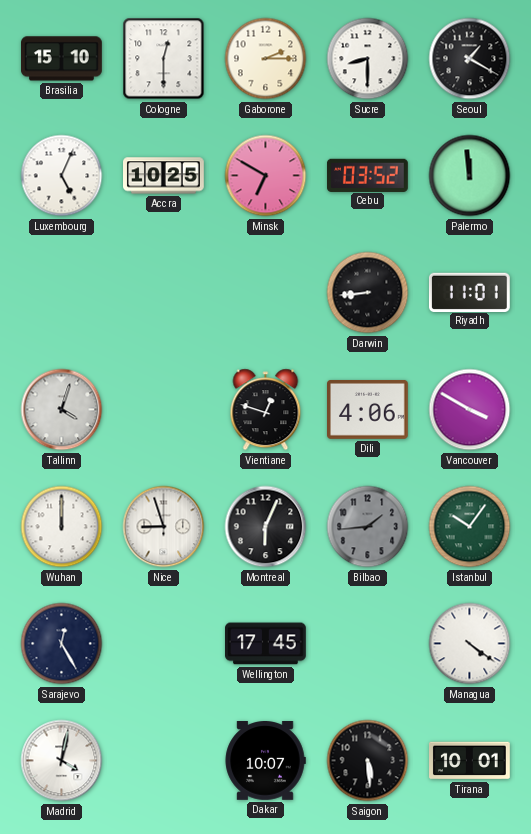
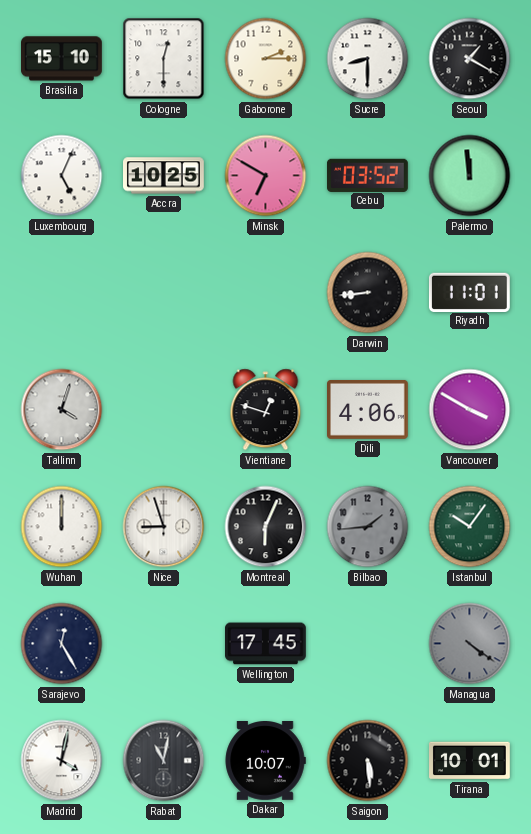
Managua dial: white -> grey
Rabat: none -> 11:02
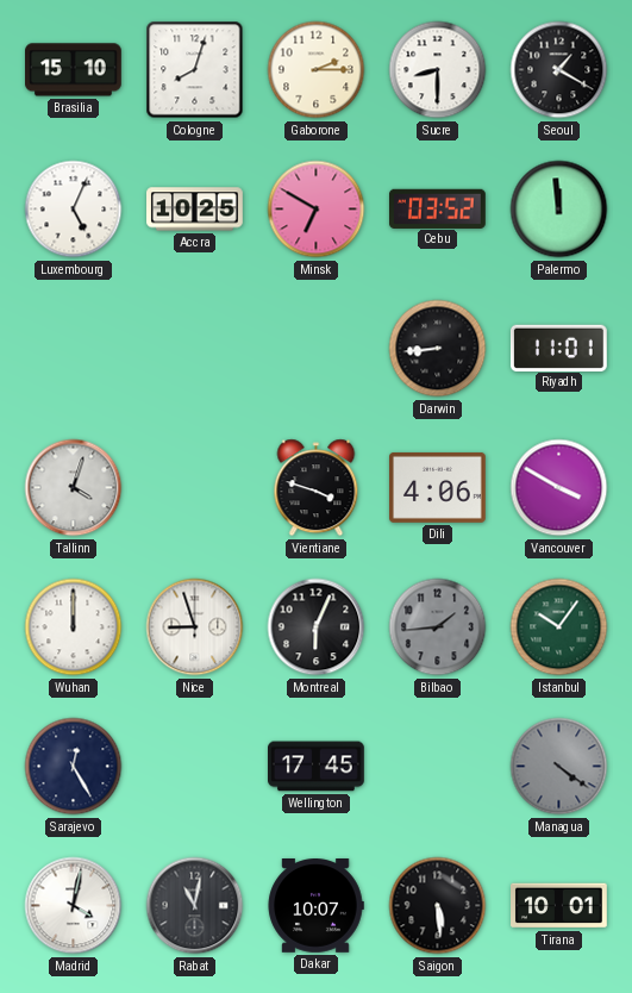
Cologne: 12:30 -> 8:03
Vientiane: 12:48 -> 3:48
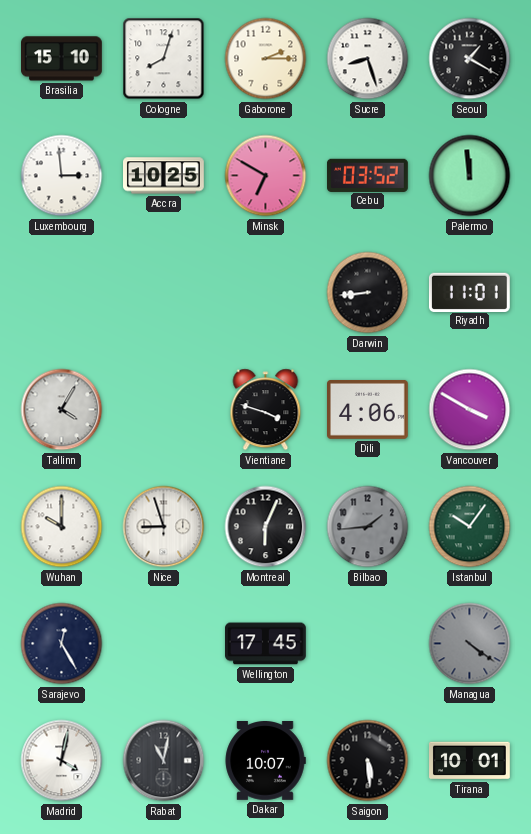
Sucre: 8:30 -> 8:27
Luxembourg: 5:04 -> 2:59
Tallinn: 4:03 -> 4:05
Wuhan: 12:00 -> 10:00
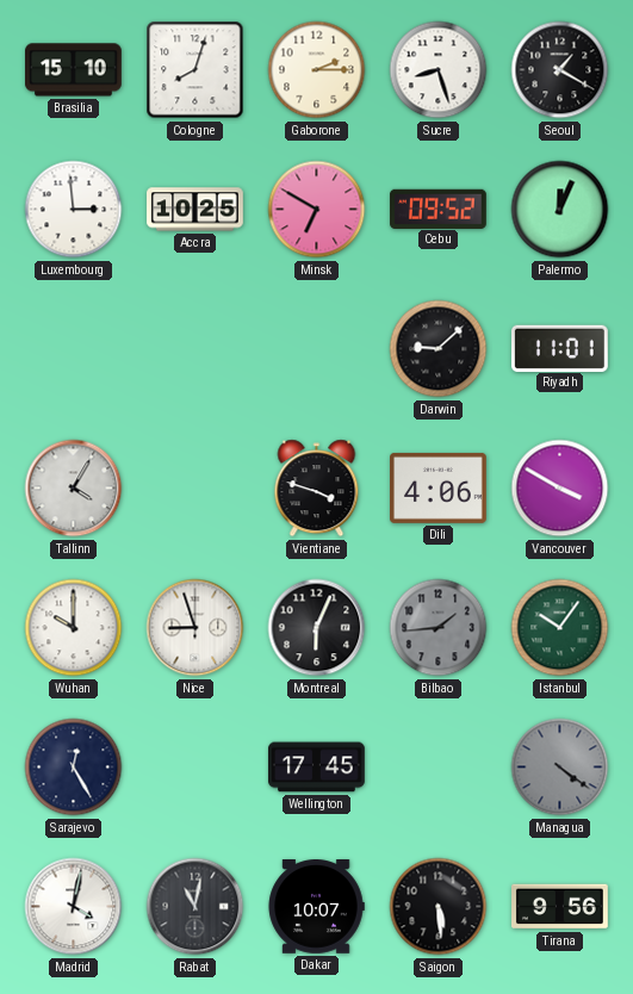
Cebu: 03:52 -> 09:52
Palermo: 11:59 -> 12:04
Darwin: 8:44 -> 9:08
Tirana: 10:01 -> 9:56
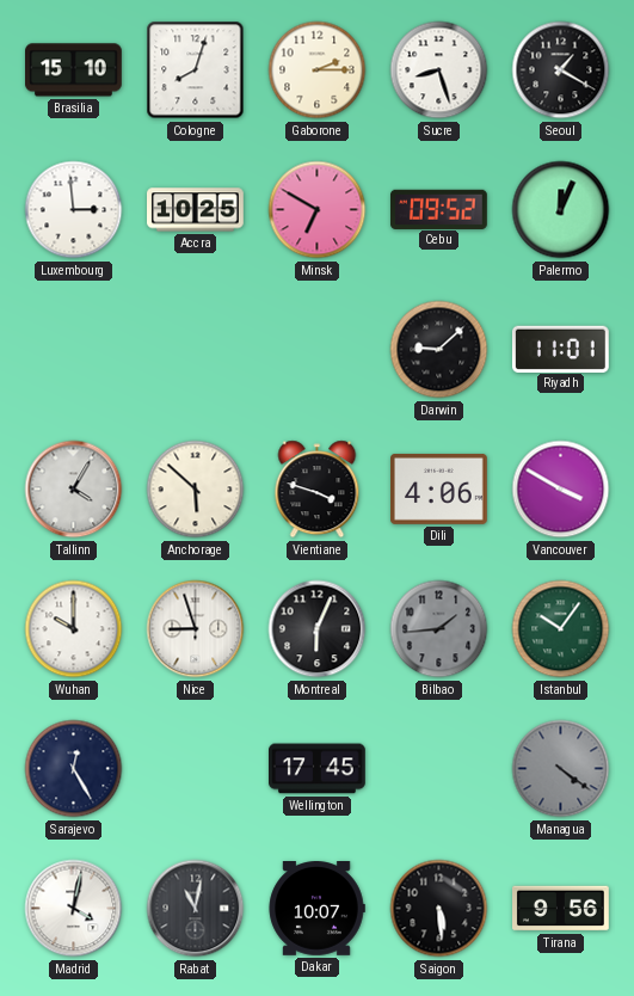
Anchorage: none -> 5:52
